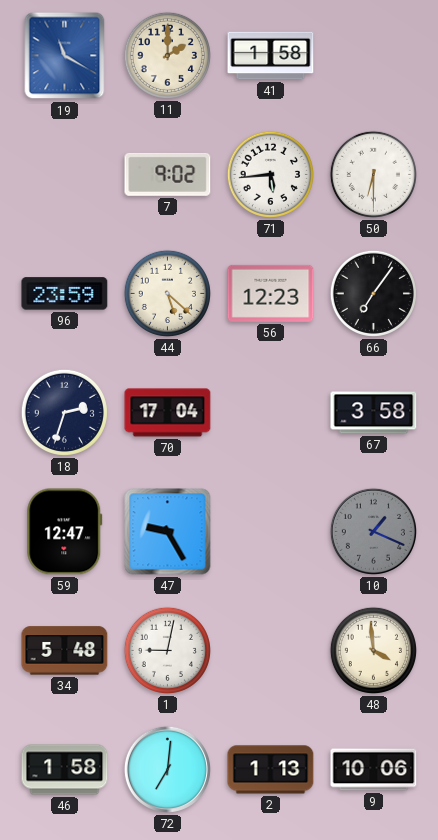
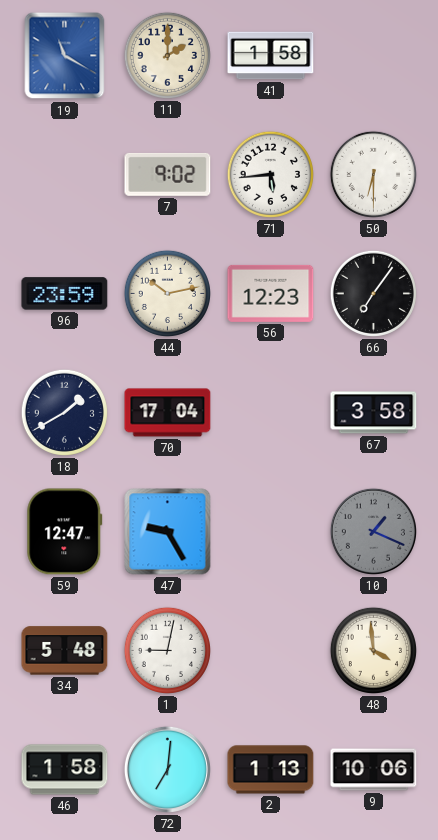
44: 5:22 -> 10:13
18: 2:33 -> 1:40
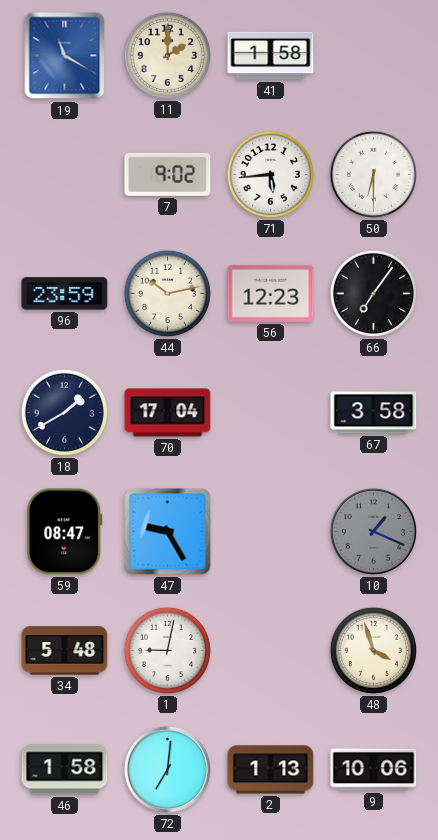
59: 12:47 -> 08:47
48: 3:59 -> 3:57
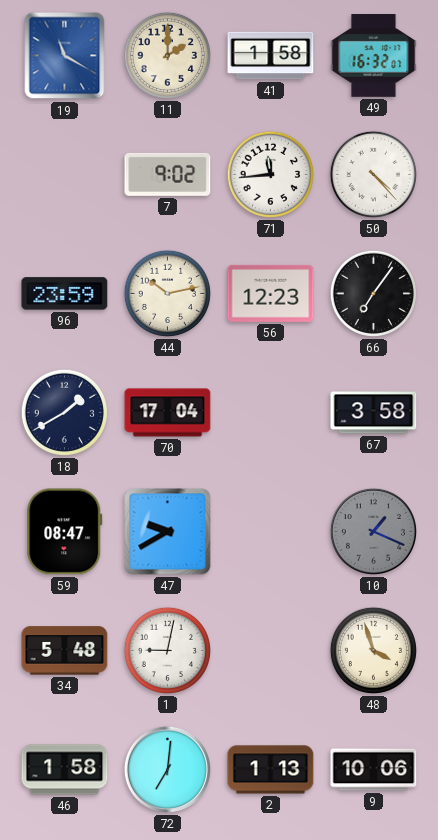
49: none -> 16:32
71: 5:44 -> 11:44
50: 6:30 -> 4:23
47: 9:25 -> 9:40
